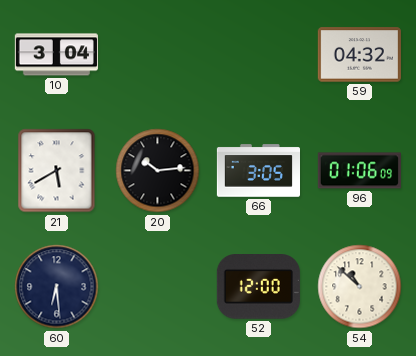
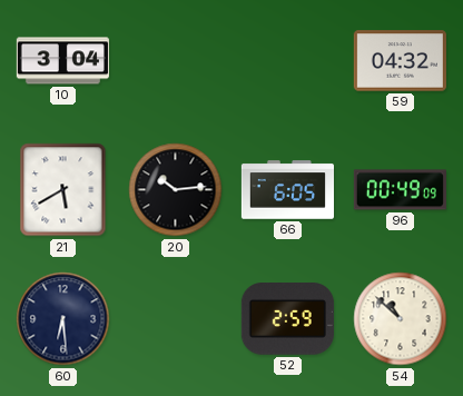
66: 3:05 -> 6:05
96: 01:06 -> 00:49
52: 12:00 -> 2:59
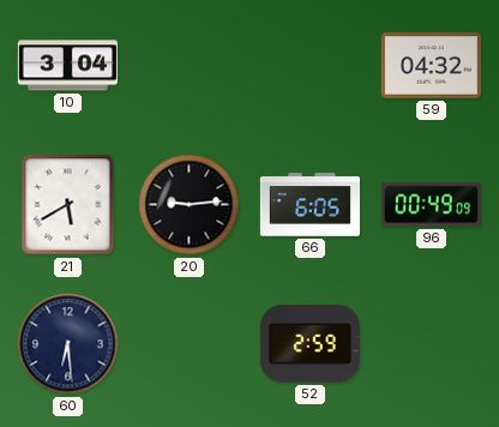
20: 10:14 -> 9:14
54: 10:52 -> none
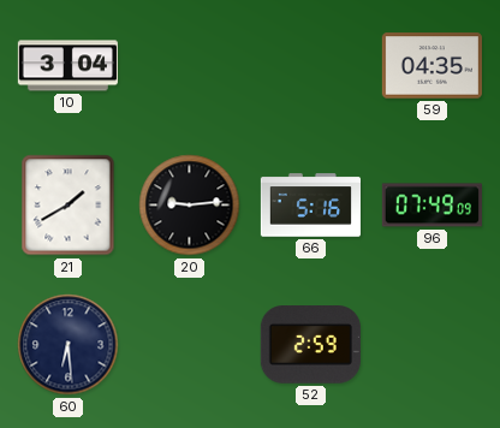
59: 04:32 -> 04:35
21: 5:40 -> 1:40
66: 6:05 -> 5:16
96: 00:49 -> 07:49
